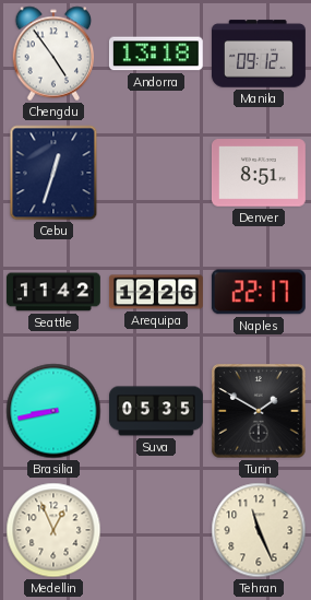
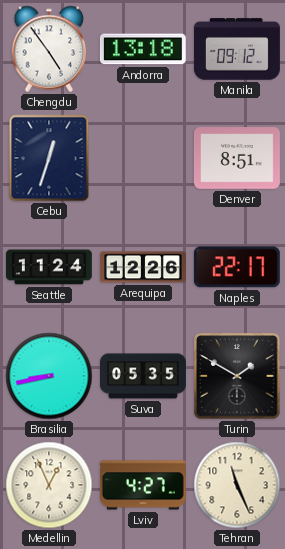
Seattle: 11:42 -> 11:24
Lviv: none -> 4:27
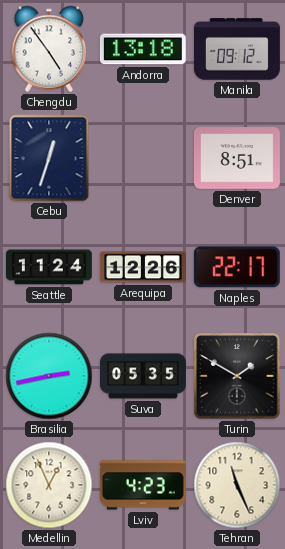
Brasilia: 8:43 -> 2:43
Lviv: 4:27 -> 4:23
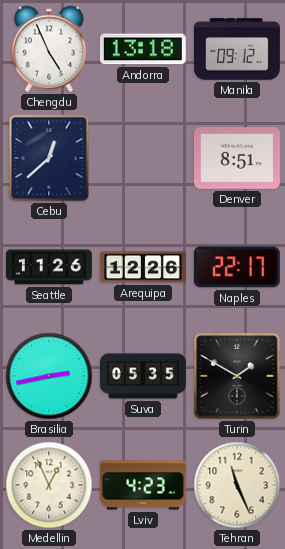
Chengdu: 4:54 -> 4:56
Cebu: 12:33 -> 12:38
Seattle: 11:24 -> 11:26
